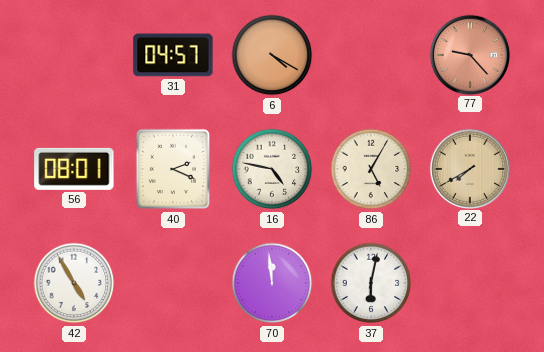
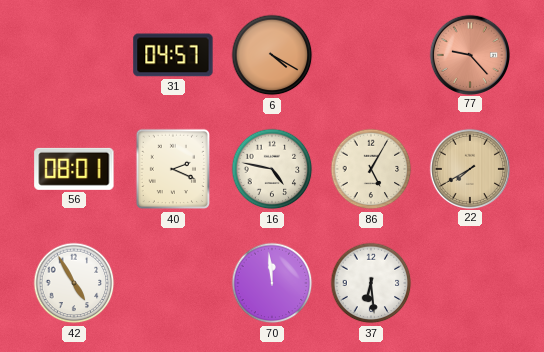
37: 6:02 -> 6:29
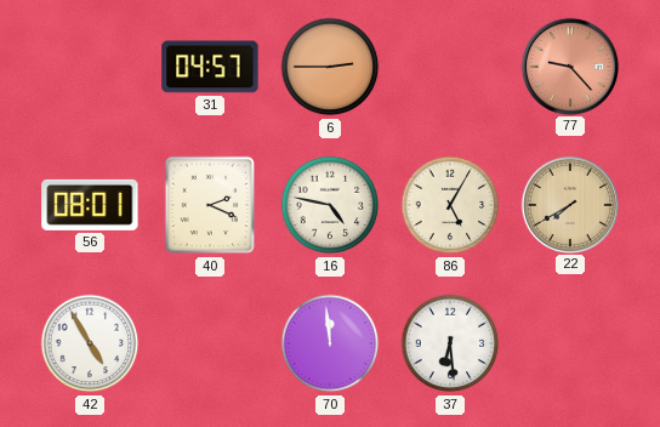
6: 4:20 -> 2:45
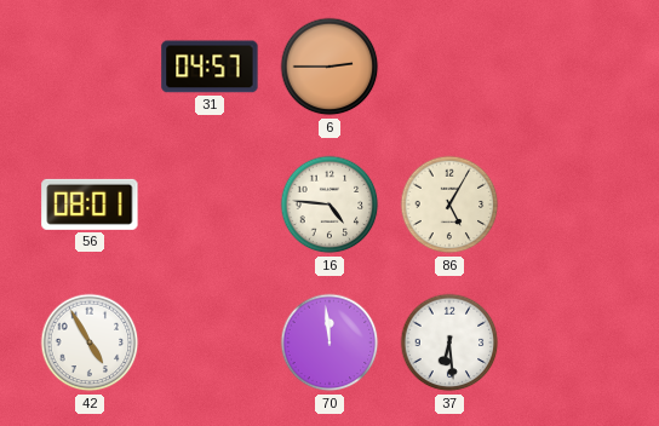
77: 9:23 -> none
40: 2:19 -> none
16: 4:47 -> 4:46
22: 7:40 -> none
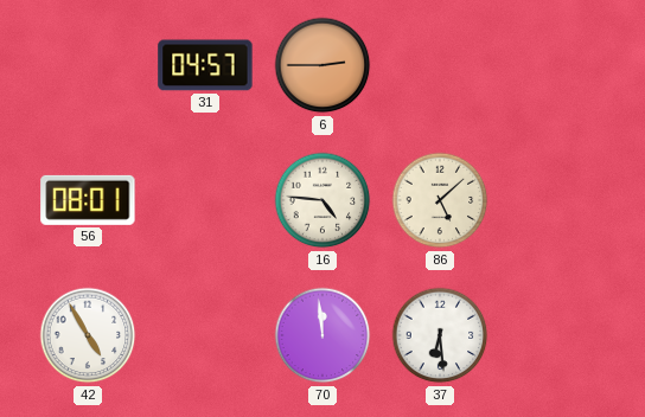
86: 5:05 -> 5:08
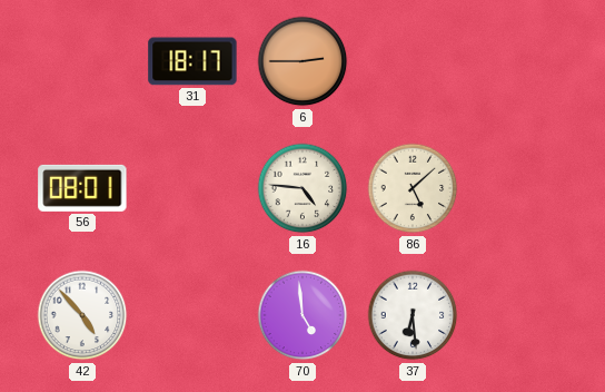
31: 04:57 -> 18:17
42: 4:55 -> 4:53
70: 11:59 -> 4:59
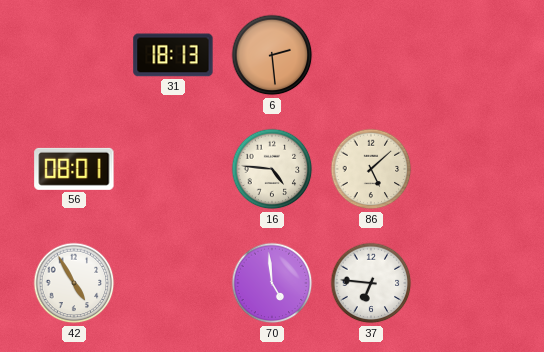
31: 18:17 -> 18:13
6: 2:45 -> 2:29
42: 4:53 -> 4:55
37: 6:29 -> 6:46
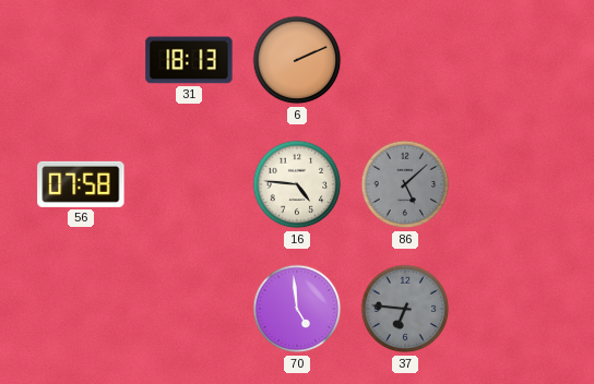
6: 2:29 -> 2:11
56: 08:01 -> 07:58
86 dial: cream -> grey
42: 4:55 -> none
37 dial: white -> grey
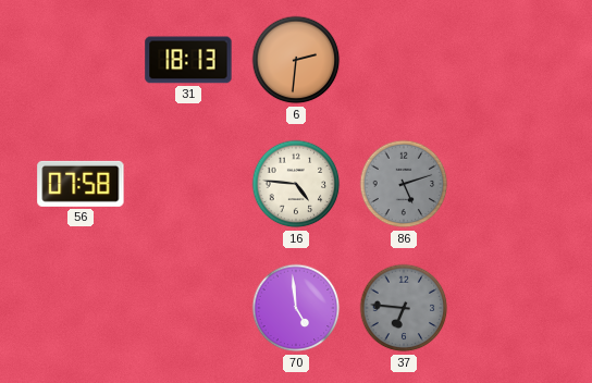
6: 2:11 -> 2:31
86: 5:08 -> 5:12
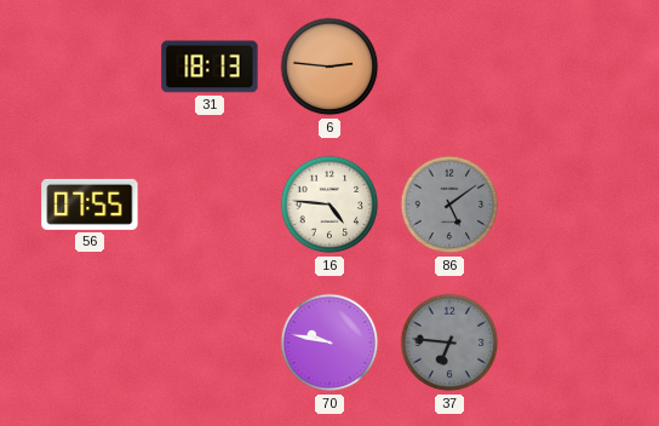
6: 2:31 -> 2:46
56: 07:58 -> 07:55
86: 5:12 -> 5:09
70: 4:59 -> 9:47
